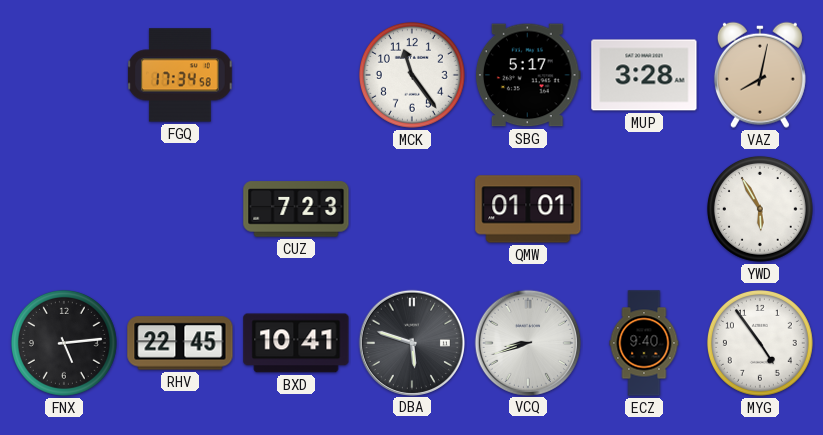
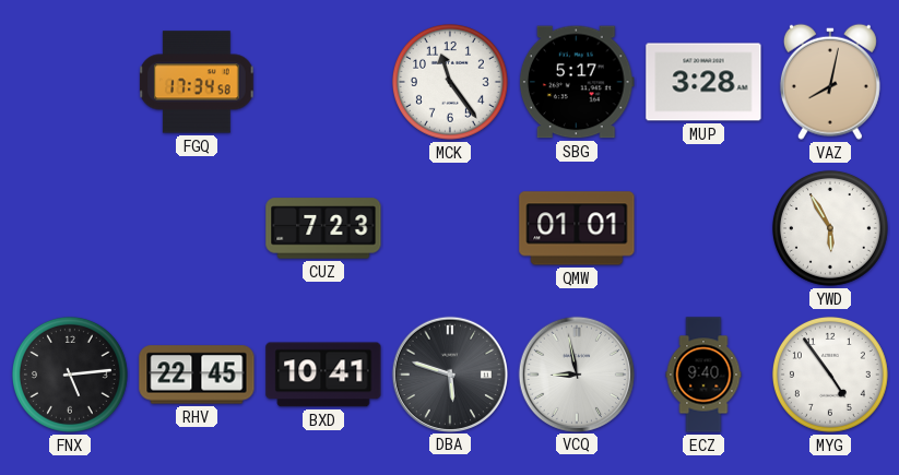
VCQ: 8:42 -> 8:58
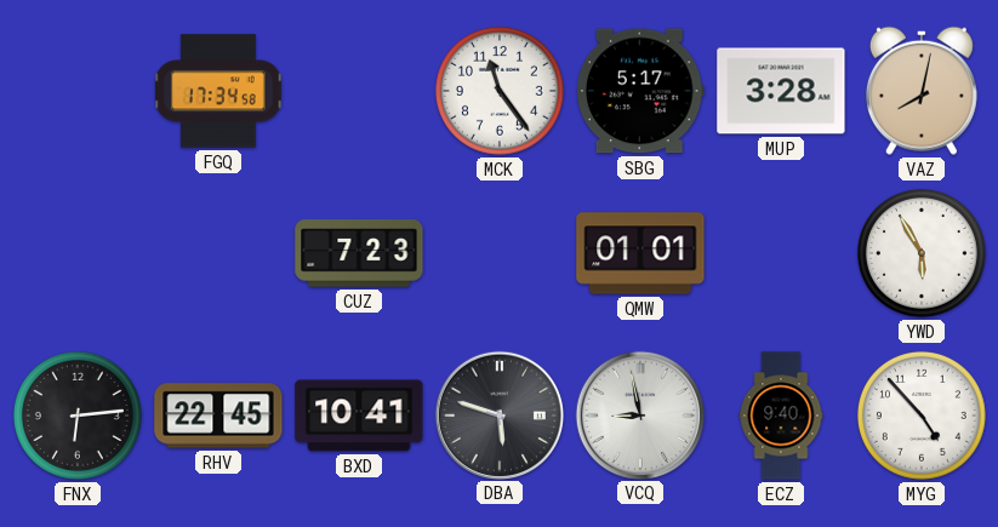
FNX: 5:14 -> 6:14
MYG: 4:54 -> 4:53
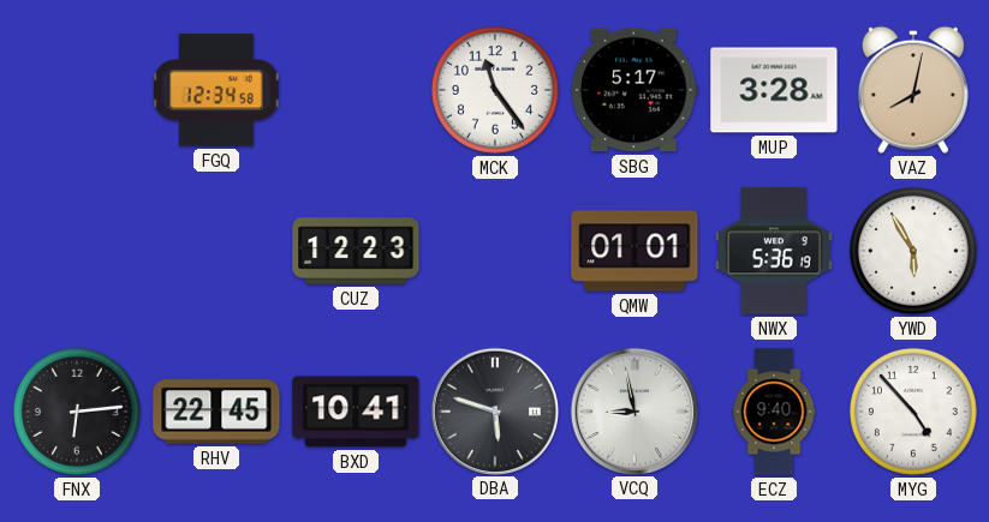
FGQ: 17:34 -> 12:34
CUZ: 7:23 -> 12:23
NWX: none -> 5:36
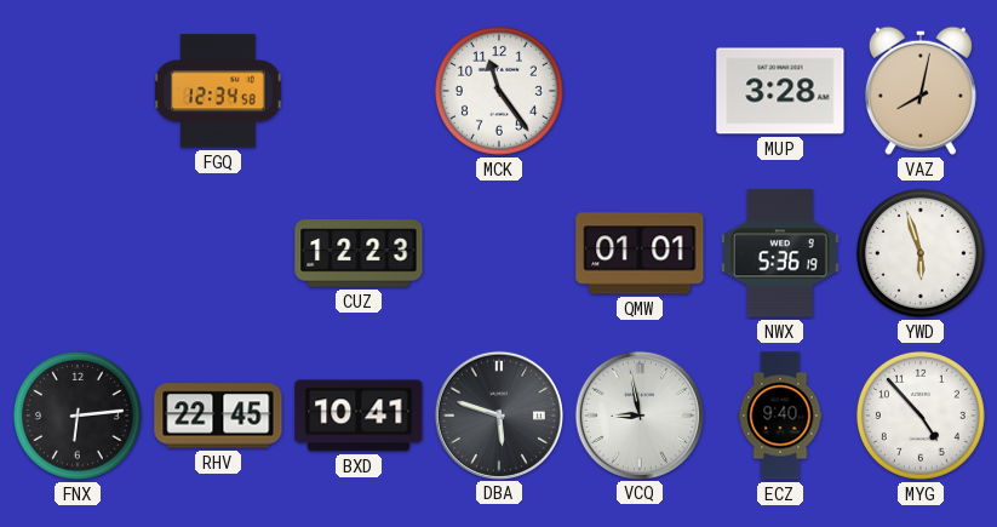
SBG: 5:17 -> none
YWD: 5:55 -> 5:57
